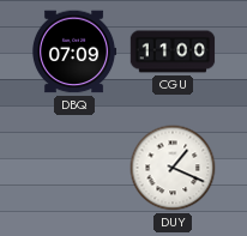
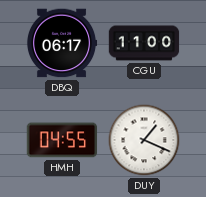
DBQ: 07:09 -> 06:17
HMH: none -> 04:55
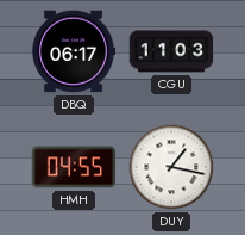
CGU: 11:00 -> 11:03
DUY: 1:19 -> 1:17
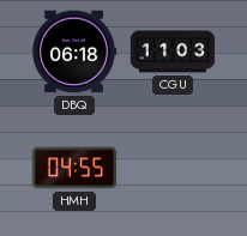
DBQ: 06:17 -> 06:18
DUY: 1:17 -> none
